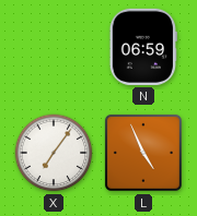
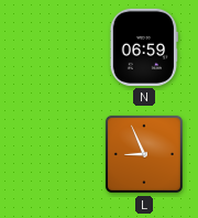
X: 7:06 -> none
L: 4:56 -> 8:56
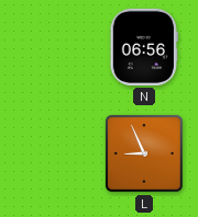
N: 06:59 -> 06:56
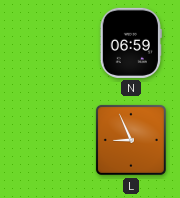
N: 06:56 -> 06:59
